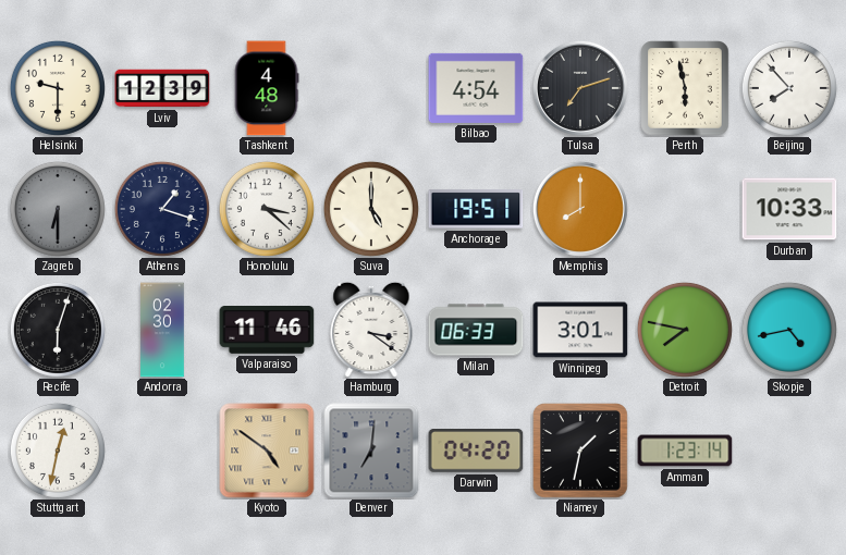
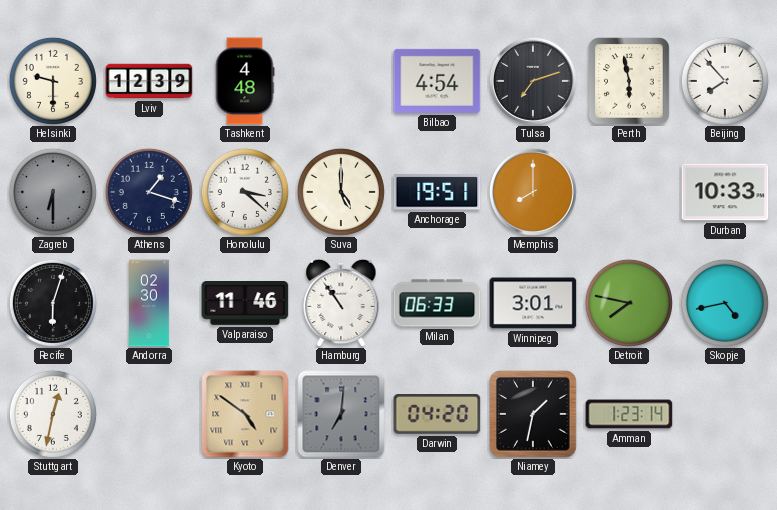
Hamburg: 3:21 -> 10:54
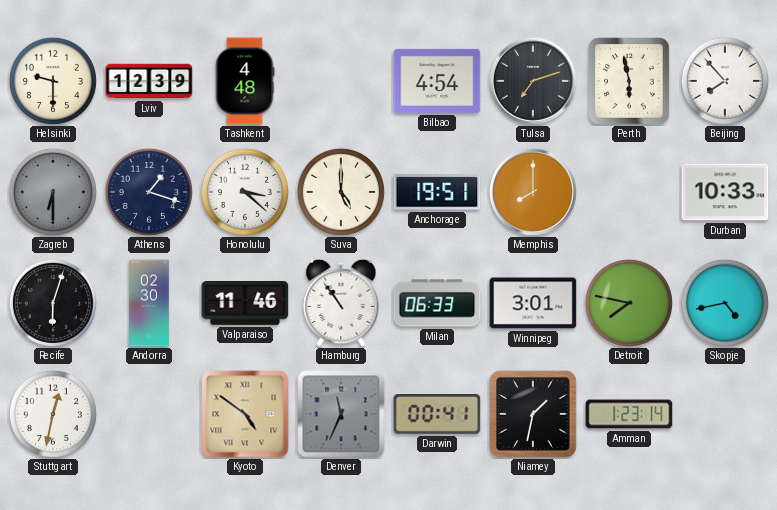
Denver: 7:01 -> 11:34
Darwin: 04:20 -> 00:41
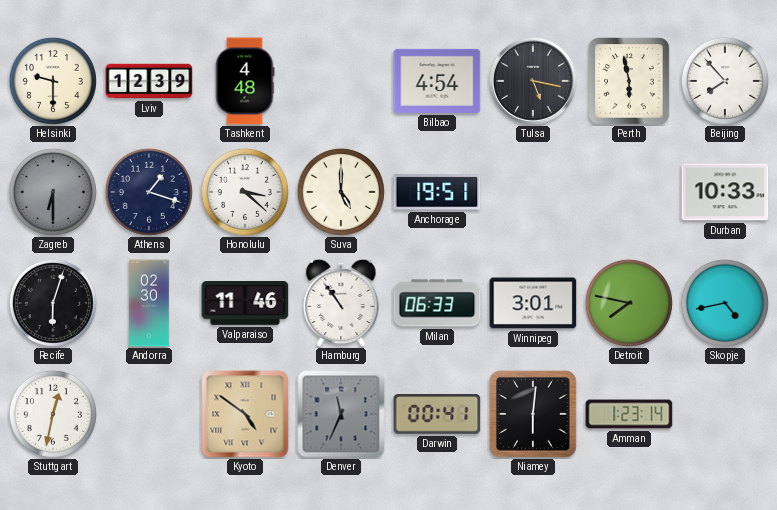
Tulsa: 7:12 -> 5:17
Memphis: 8:00 -> none
Niamey: 1:32 -> 6:01
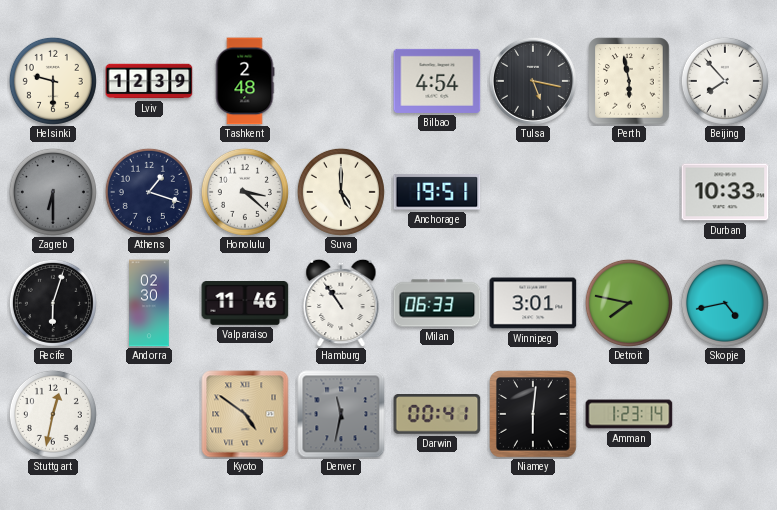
Tashkent: 4:48 -> 2:48
Denver: 11:34 -> 11:32
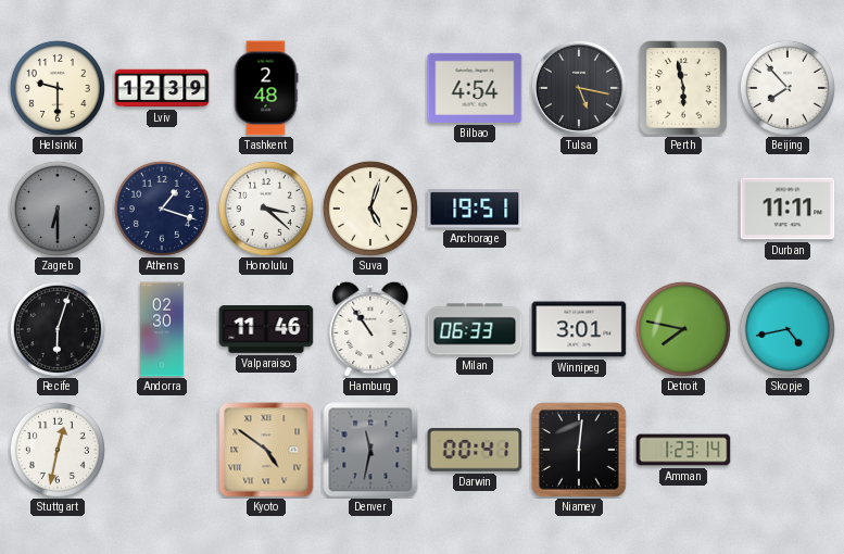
Suva: 5:00 -> 5:03
Durban: 10:33 -> 11:11
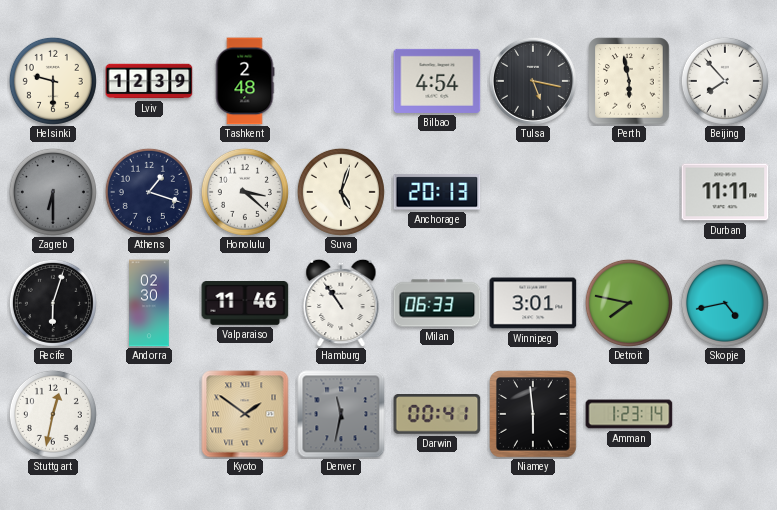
Anchorage: 19:51 -> 20:13
Kyoto: 4:51 -> 1:51
Niamey: 6:01 -> 5:59
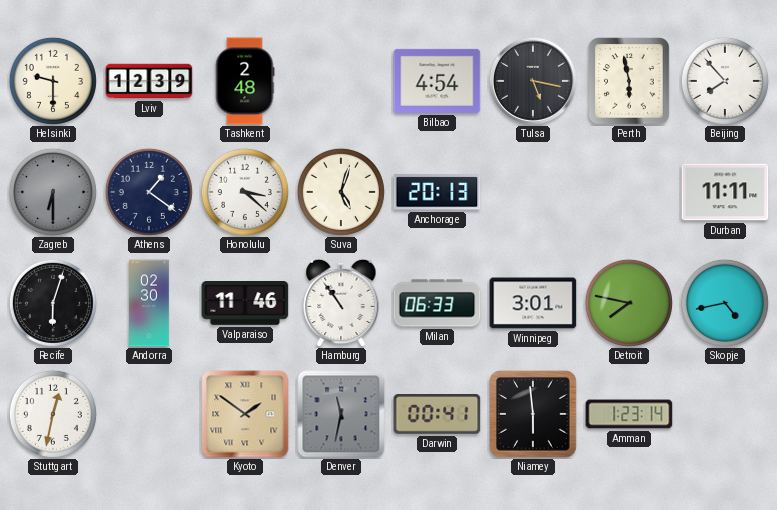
Athens: 1:18 -> 1:21
